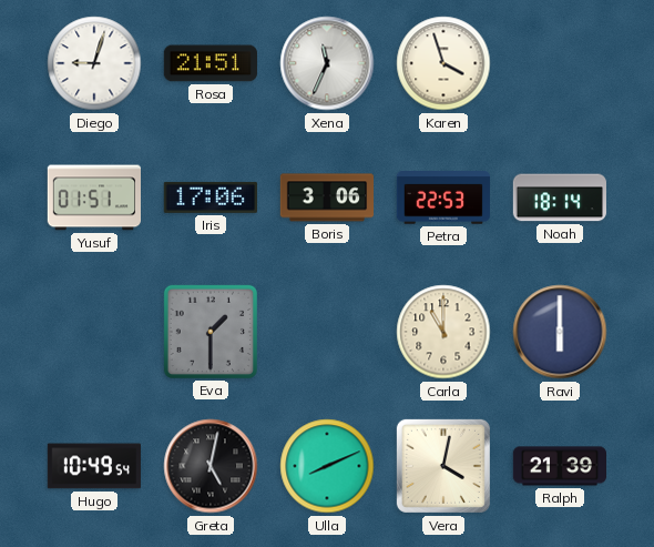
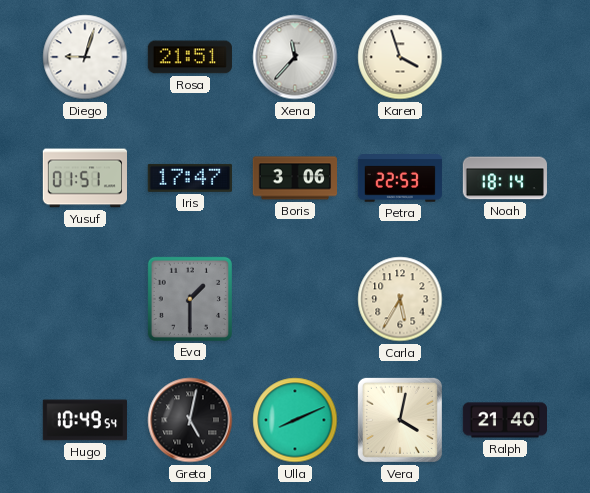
Xena: 11:34 -> 11:37
Iris: 17:06 -> 17:47
Carla: 11:00 -> 5:35
Ravi: 6:00 -> none
Ralph: 21:39 -> 21:40
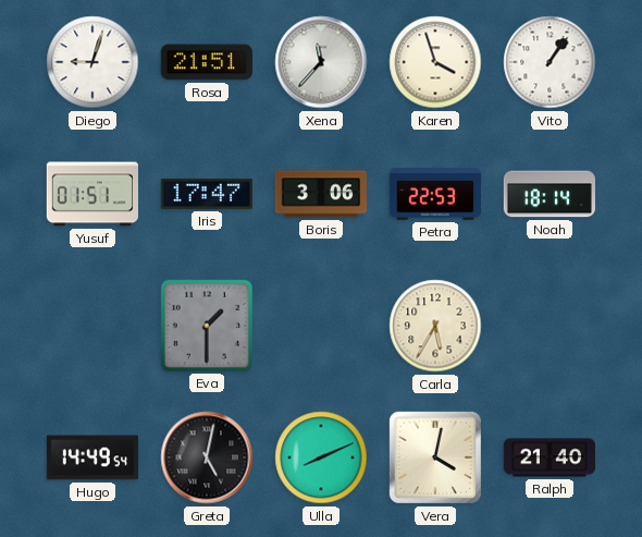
Vito: none -> 1:06
Hugo: 10:49 -> 14:49
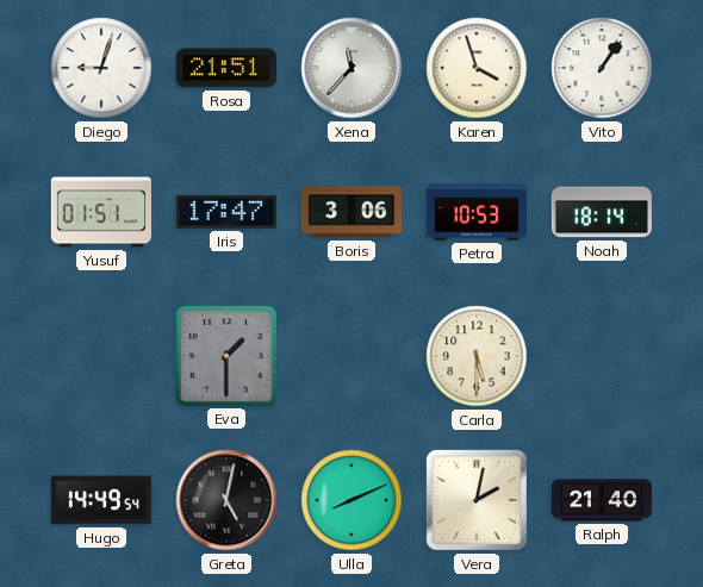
Petra: 22:53 -> 10:53
Carla: 5:35 -> 5:30
Vera: 4:02 -> 2:02
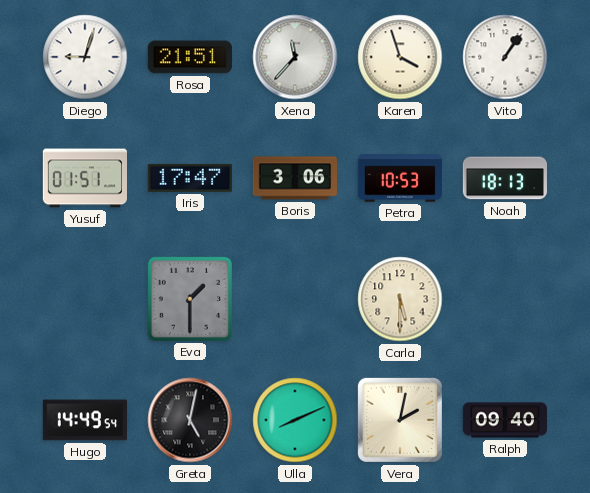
Noah: 18:14 -> 18:13
Ralph: 21:40 -> 09:40
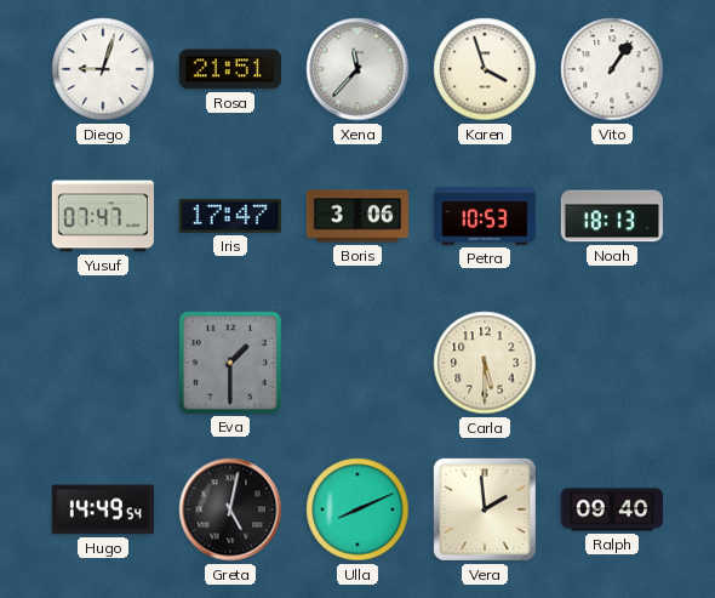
Yusuf: 01:51 -> 07:47
Vera: 2:02 -> 1:59
